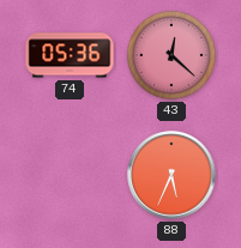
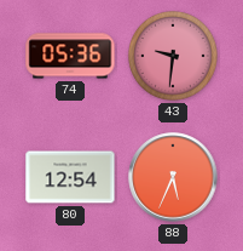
43: 12:22 -> 9:31
80: none -> 12:54
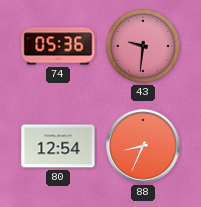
88: 5:34 -> 8:34
